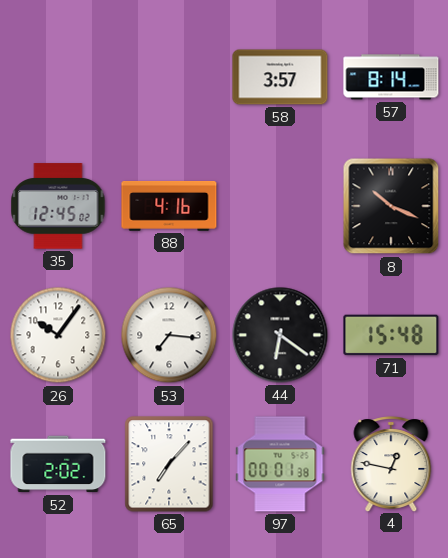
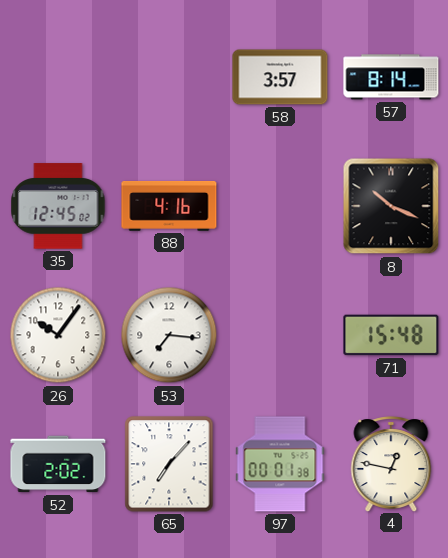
44: 6:21 -> none
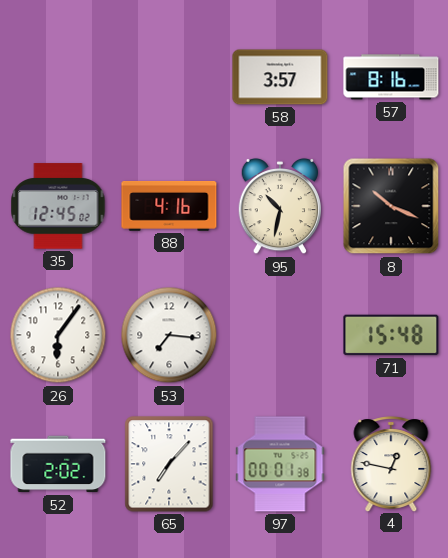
57: 8:14 -> 8:16
95: none -> 10:32
26: 10:06 -> 6:06
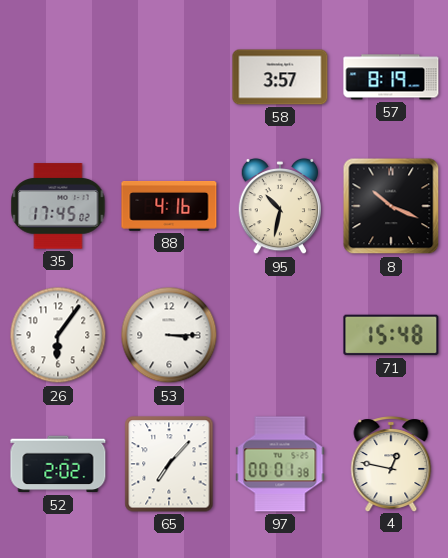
57: 8:16 -> 8:19
35: 12:45 -> 17:45
53: 7:16 -> 3:15
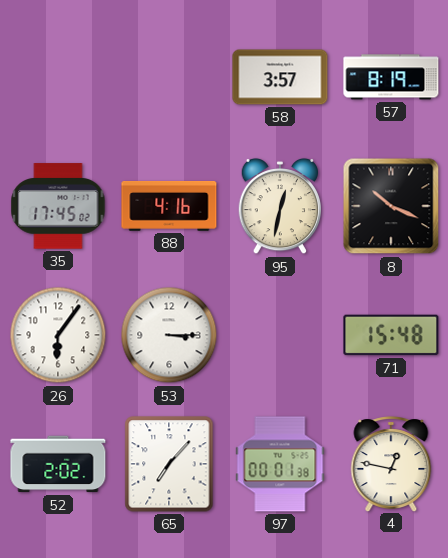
95: 10:32 -> 12:32
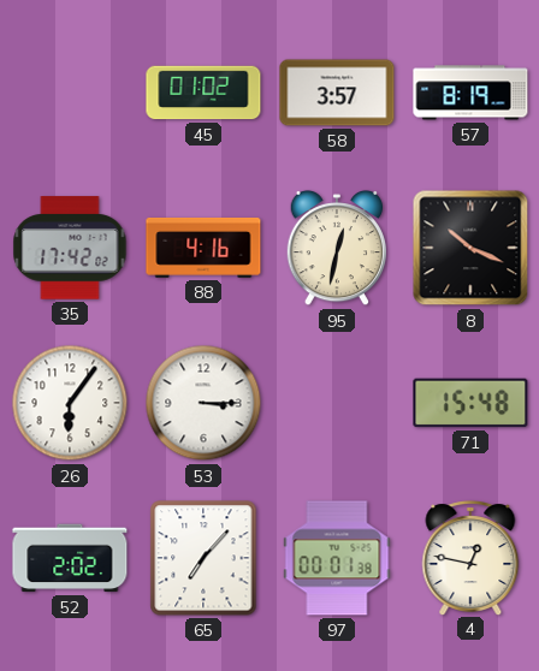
45: none -> 01:02
35: 17:45 -> 17:42
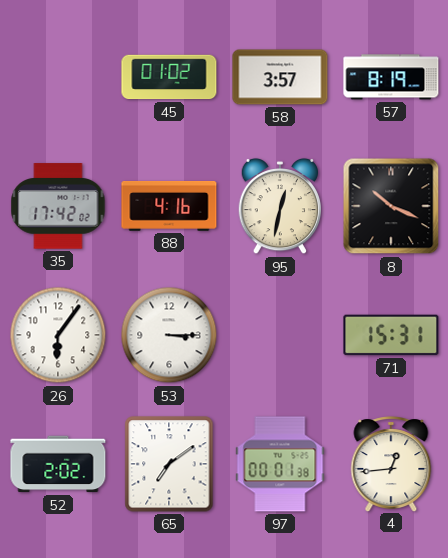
71: 15:48 -> 15:31
65: 7:07 -> 7:09
4: 12:47 -> 12:44
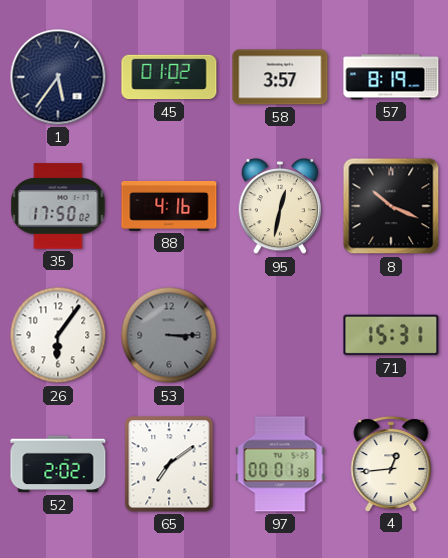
1: none -> 5:36
35: 17:42 -> 17:50
53 dial: white -> grey
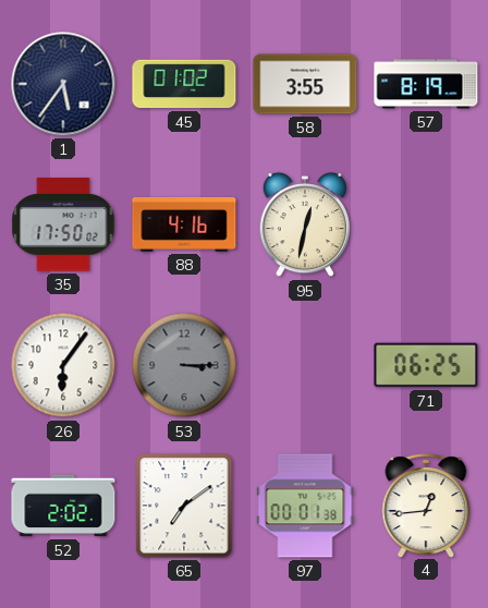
58: 3:57 -> 3:55
8: 10:19 -> none
71: 15:31 -> 06:25
